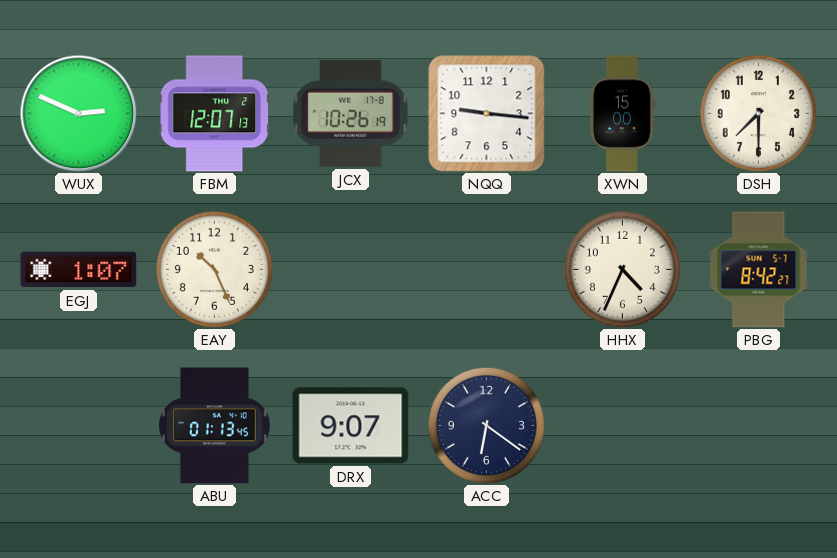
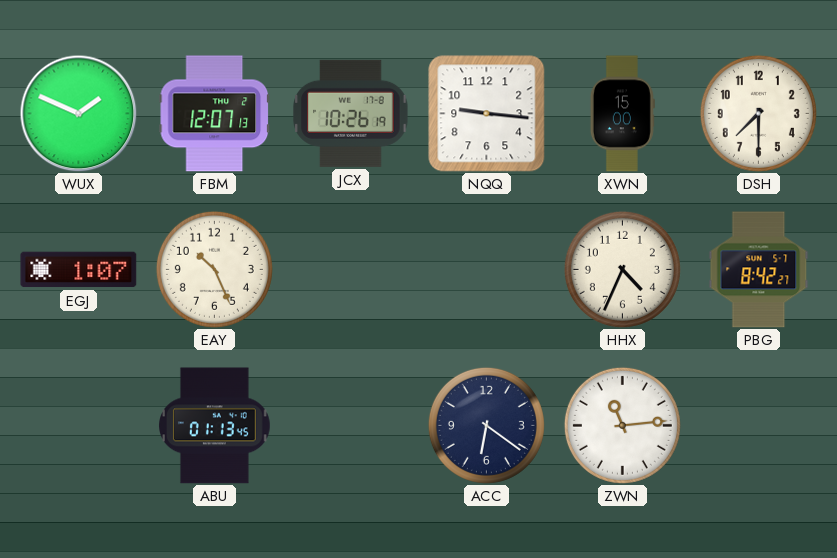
WUX: 2:49 -> 1:49
DRX: 9:07 -> none
ZWN: none -> 11:14
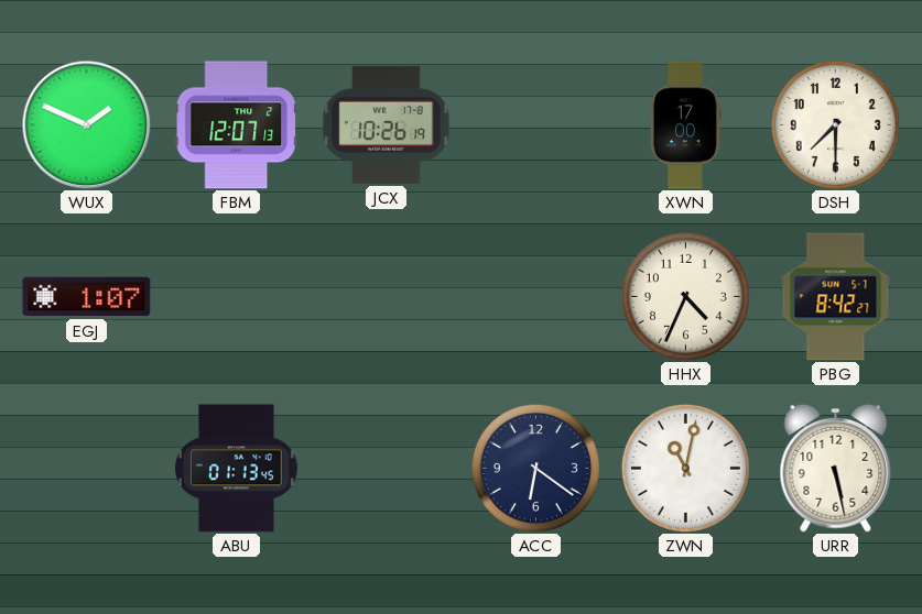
NQQ: 9:16 -> none
XWN: 15:00 -> 17:00
EAY: 10:26 -> none
ZWN: 11:14 -> 11:02
URR: none -> 5:28
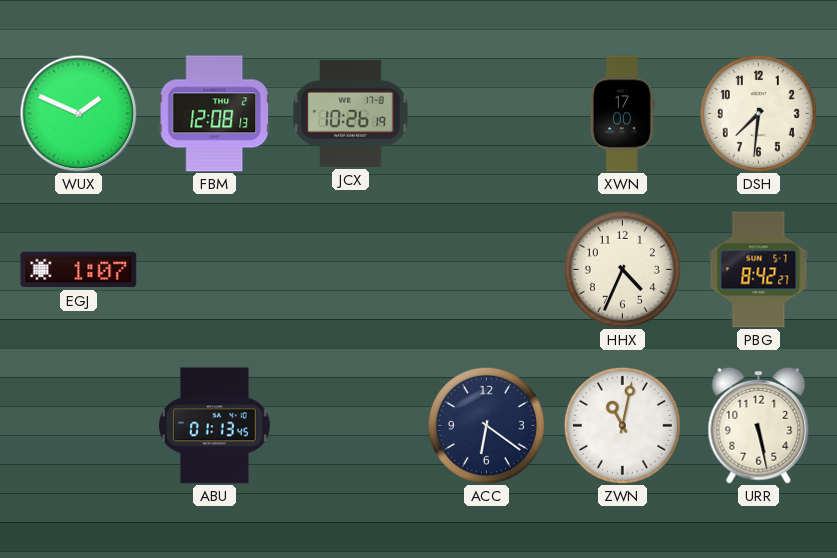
FBM: 12:07 -> 12:08
DSH: 7:30 -> 7:31
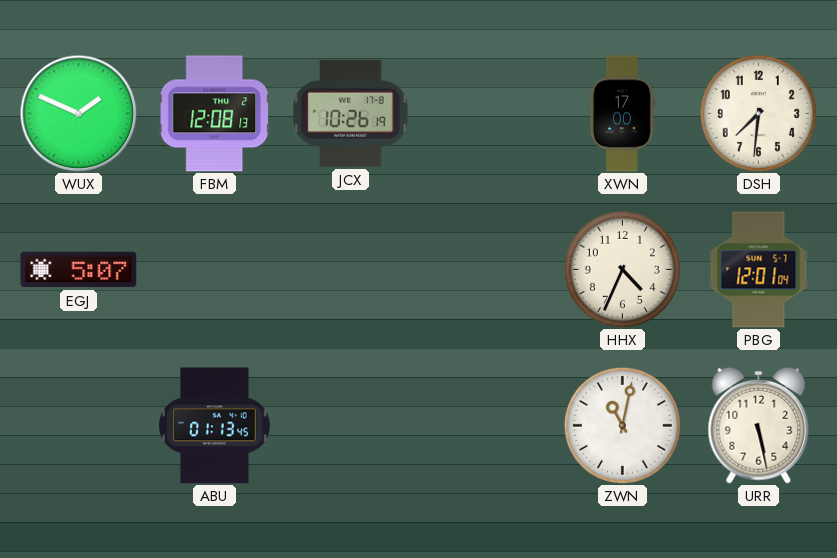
EGJ: 1:07 -> 5:07
PBG: 8:42 -> 12:01
ACC: 6:21 -> none
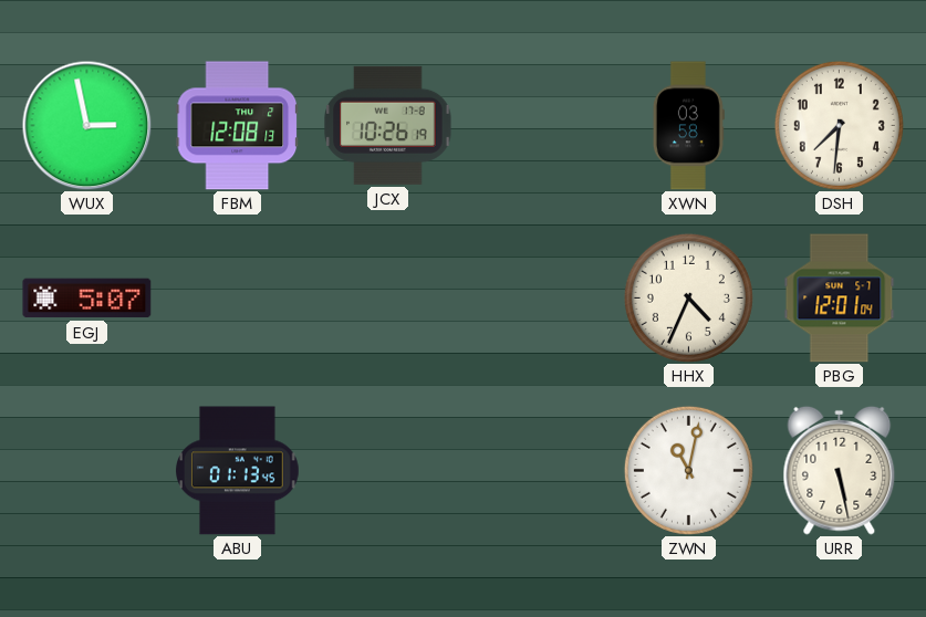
WUX: 1:49 -> 2:58
XWN: 17:00 -> 03:58
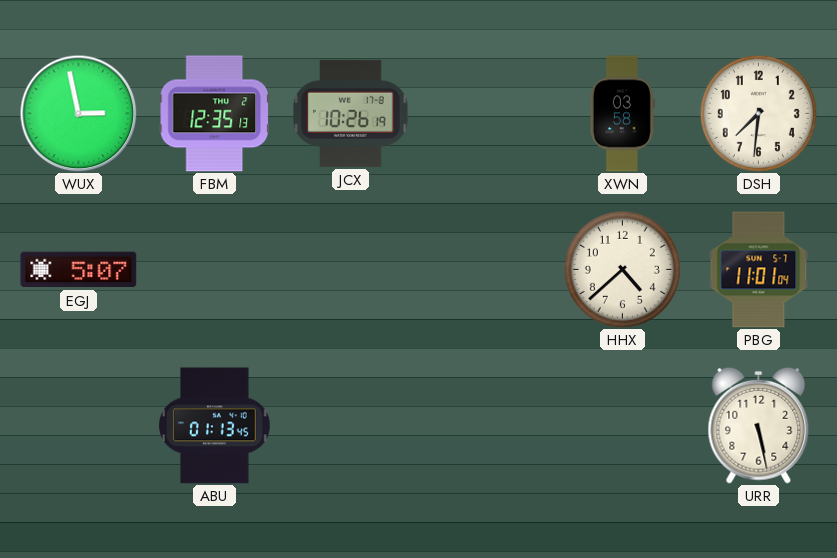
FBM: 12:08 -> 12:35
HHX: 4:34 -> 4:38
PBG: 12:01 -> 11:01
ZWN: 11:02 -> none
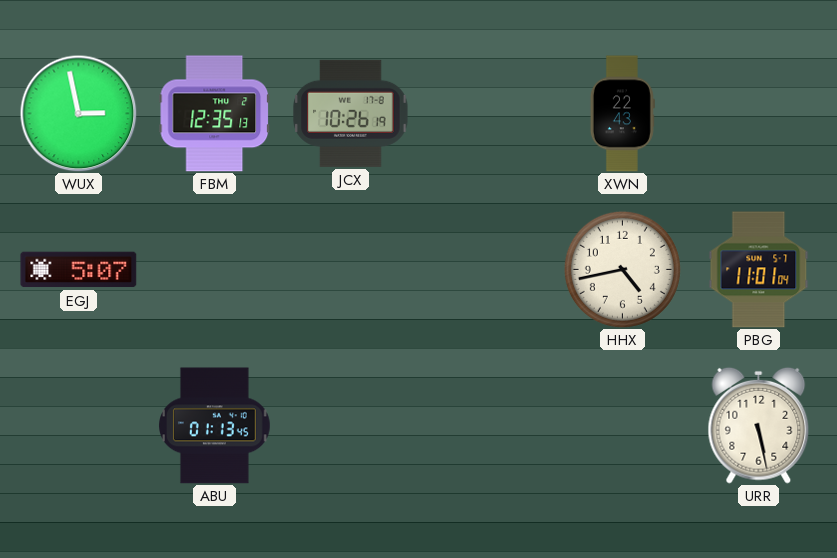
XWN: 03:58 -> 22:43
DSH: 7:31 -> none
HHX: 4:38 -> 4:43
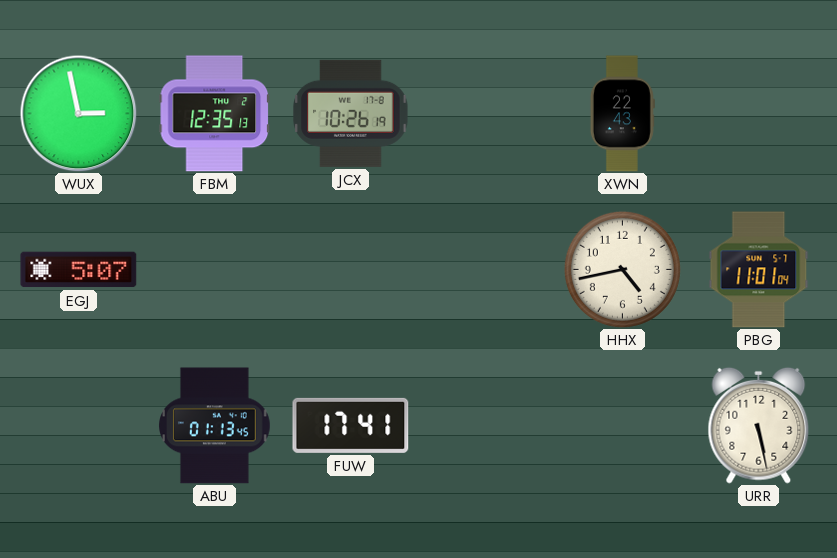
FUW: none -> 17:41
